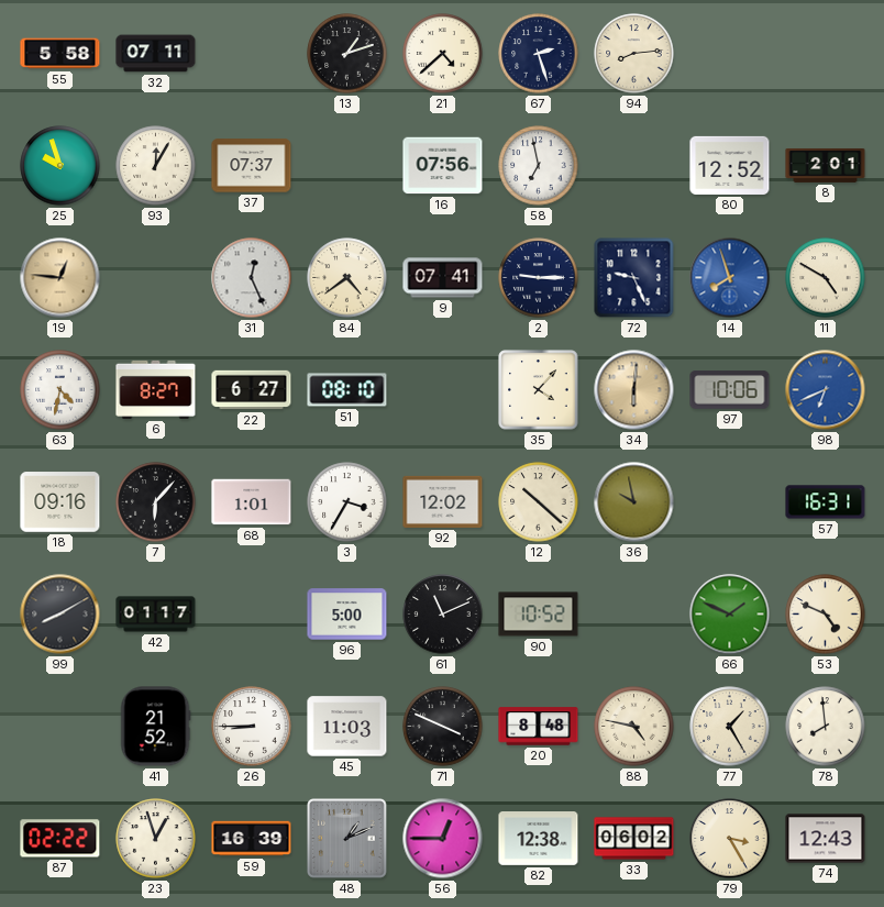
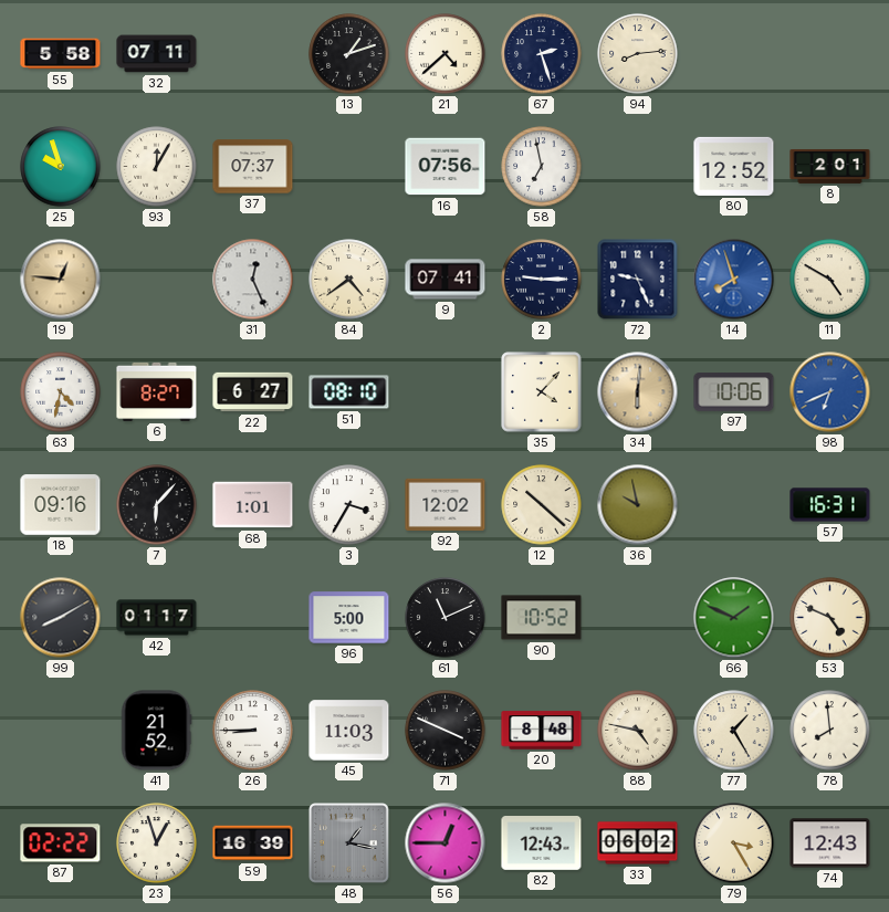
48: 1:11 -> 1:17
82: 12:38 -> 12:43
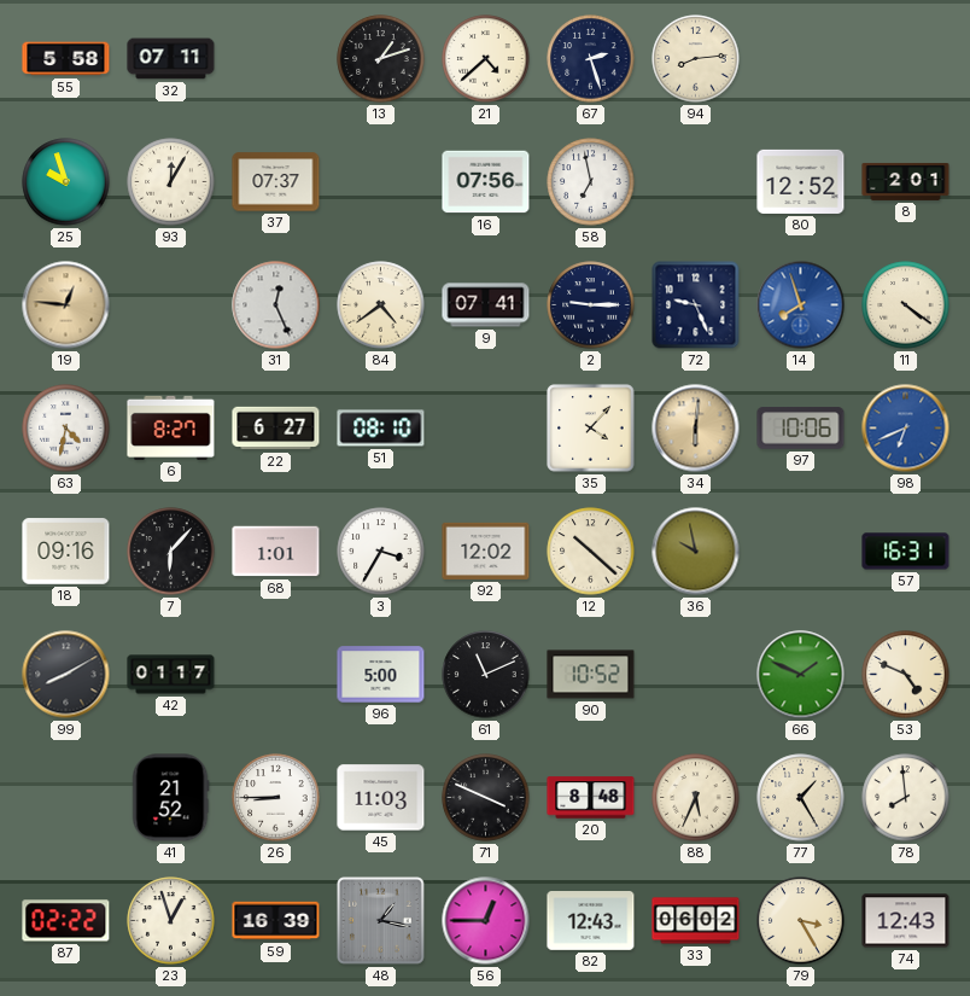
11: 4:50 -> 4:21
88: 4:47 -> 5:34
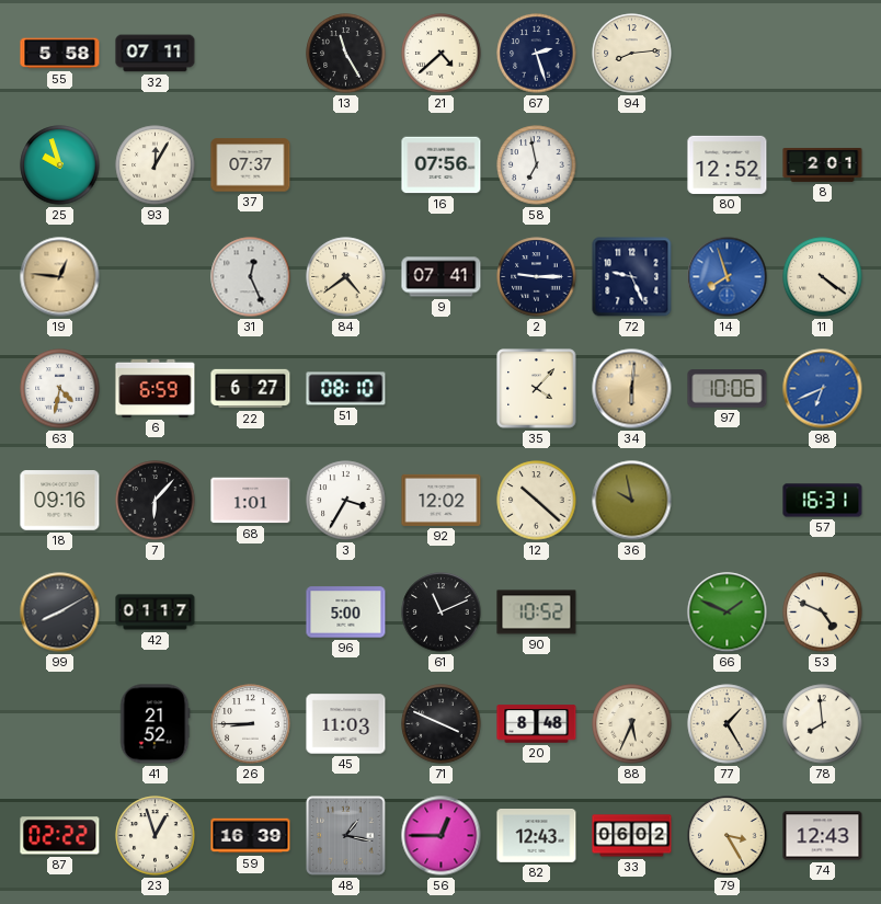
13: 1:12 -> 11:25
6: 8:27 -> 6:59
